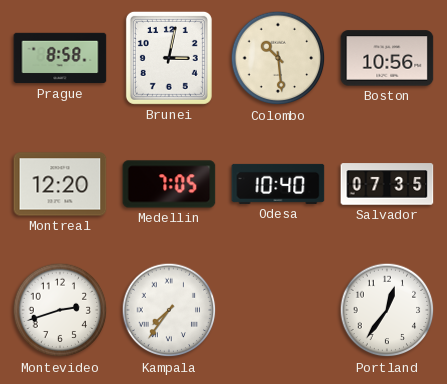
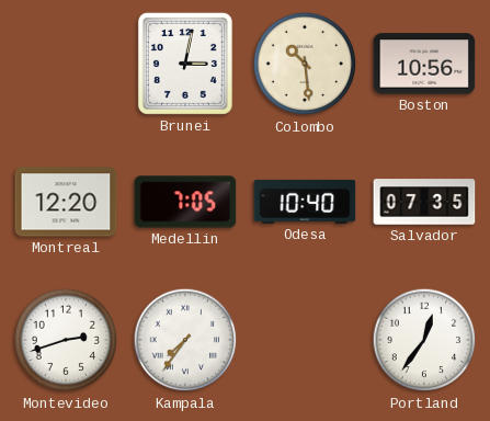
Prague: 8:58 -> none
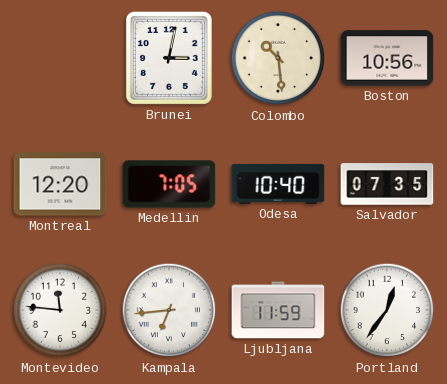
Montevideo: 2:42 -> 11:46
Kampala: 7:36 -> 6:44
Ljubljana: none -> 11:59
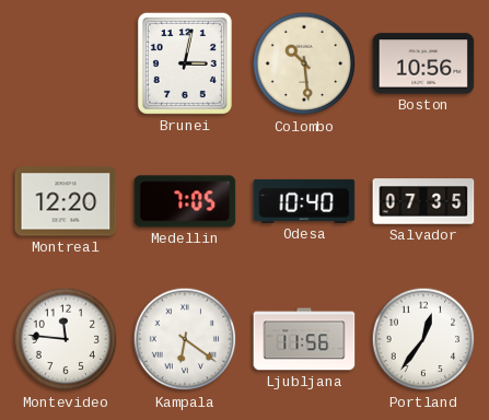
Kampala: 6:44 -> 6:21
Ljubljana: 11:59 -> 11:56
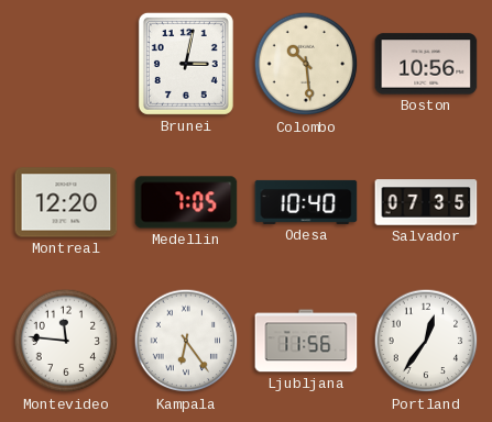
Kampala: 6:21 -> 6:24
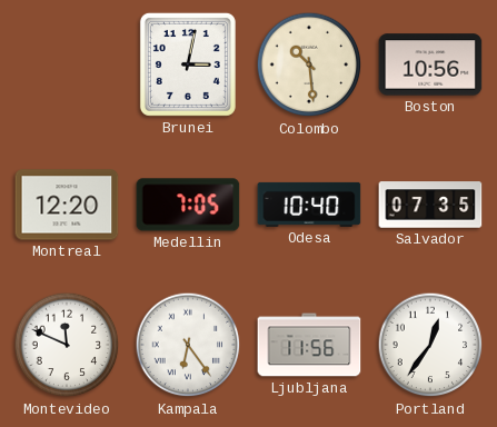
Montevideo: 11:46 -> 11:49
